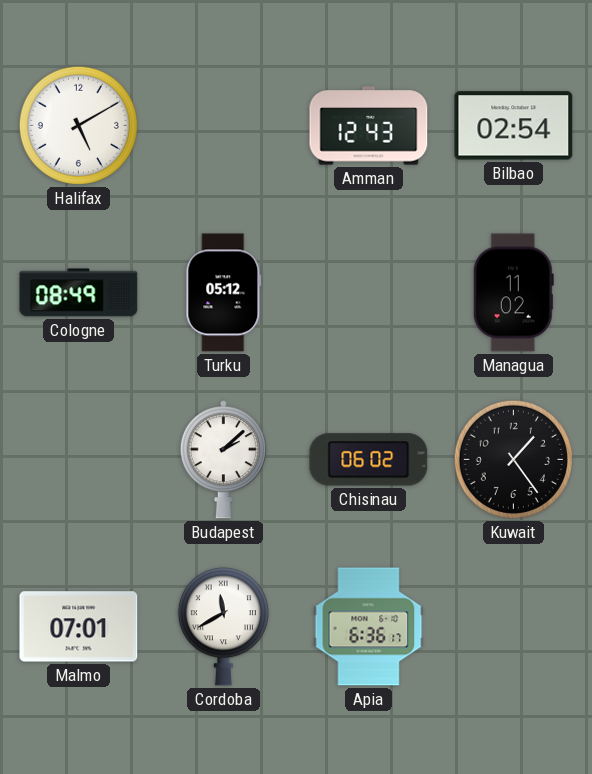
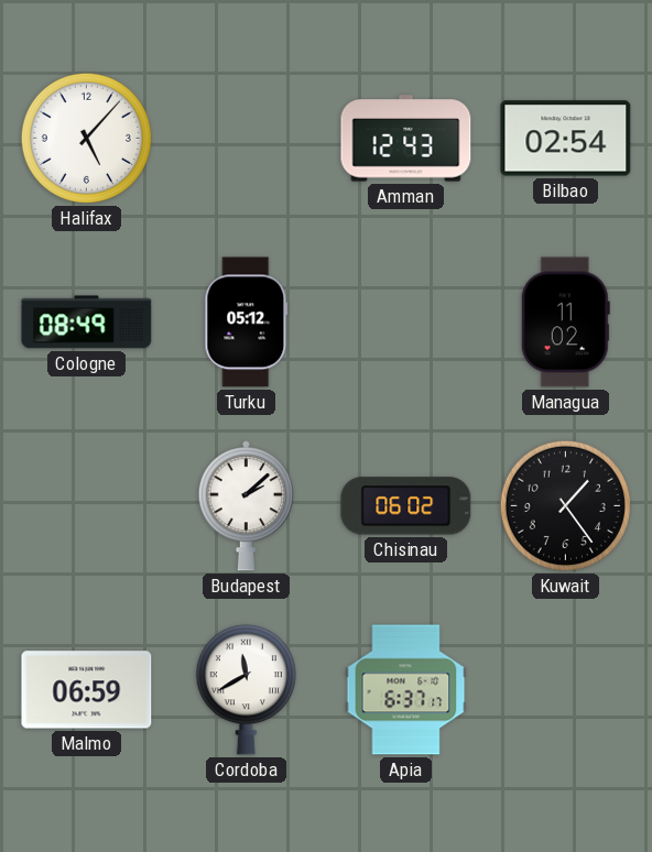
Halifax: 5:10 -> 5:07
Malmo: 07:01 -> 06:59
Apia: 6:36 -> 6:37
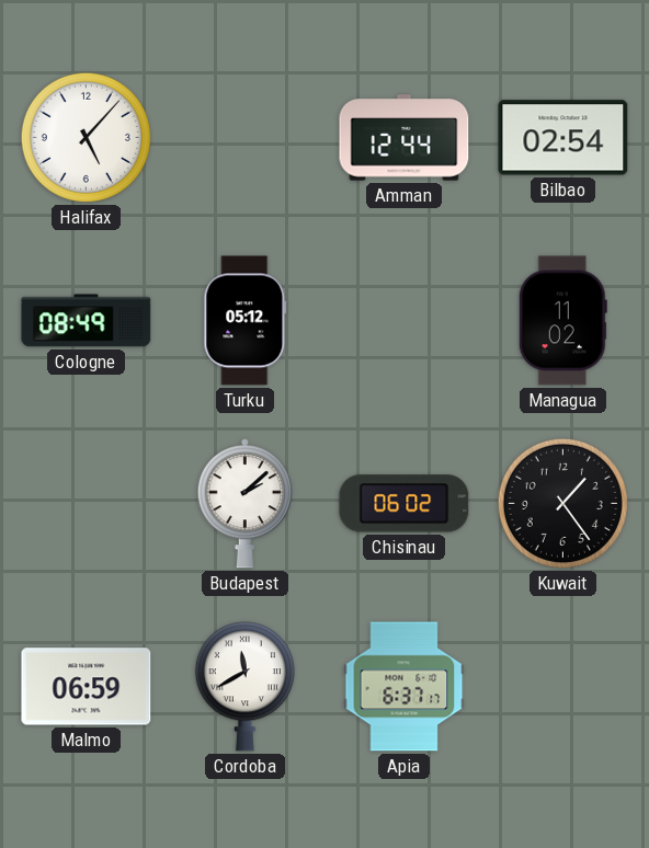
Amman: 12:43 -> 12:44
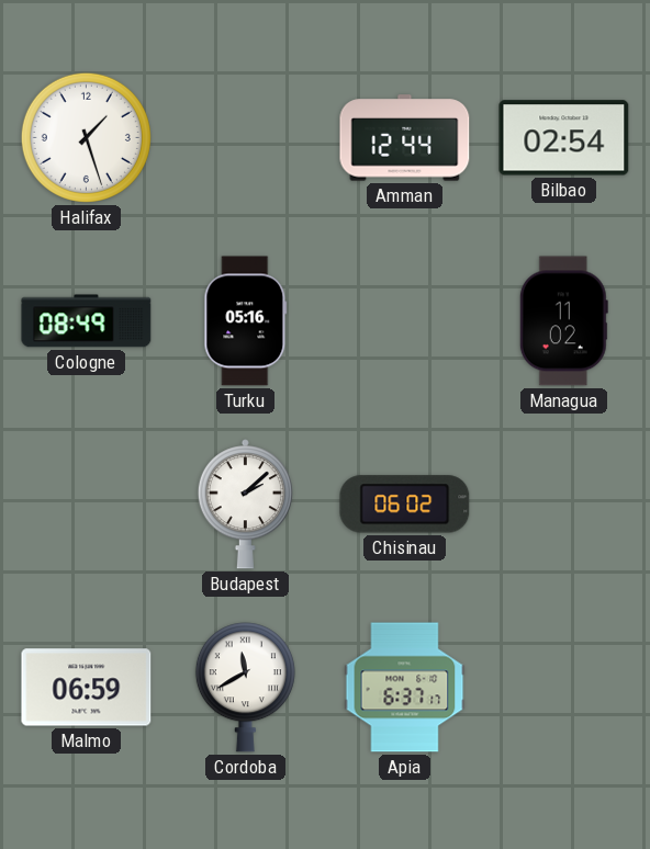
Halifax: 5:07 -> 1:27
Turku: 05:12 -> 05:16
Kuwait: 1:24 -> none
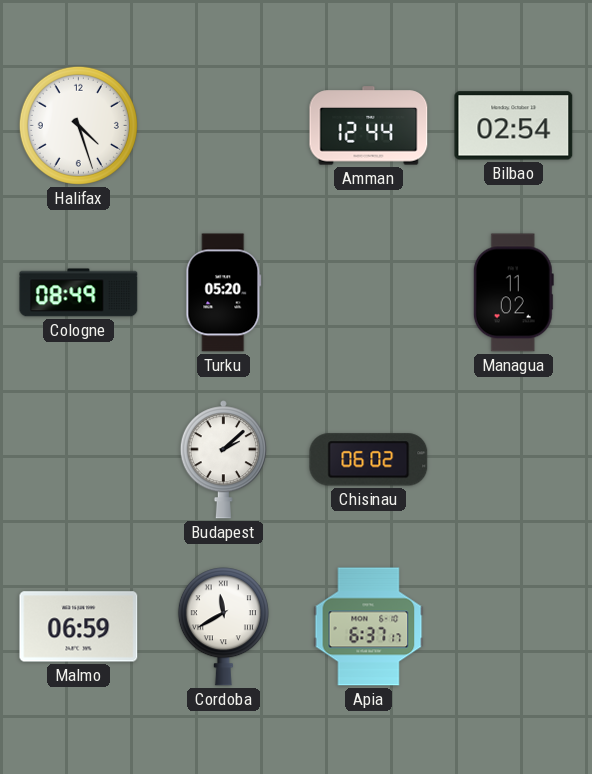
Halifax: 1:27 -> 4:27
Turku: 05:16 -> 05:20
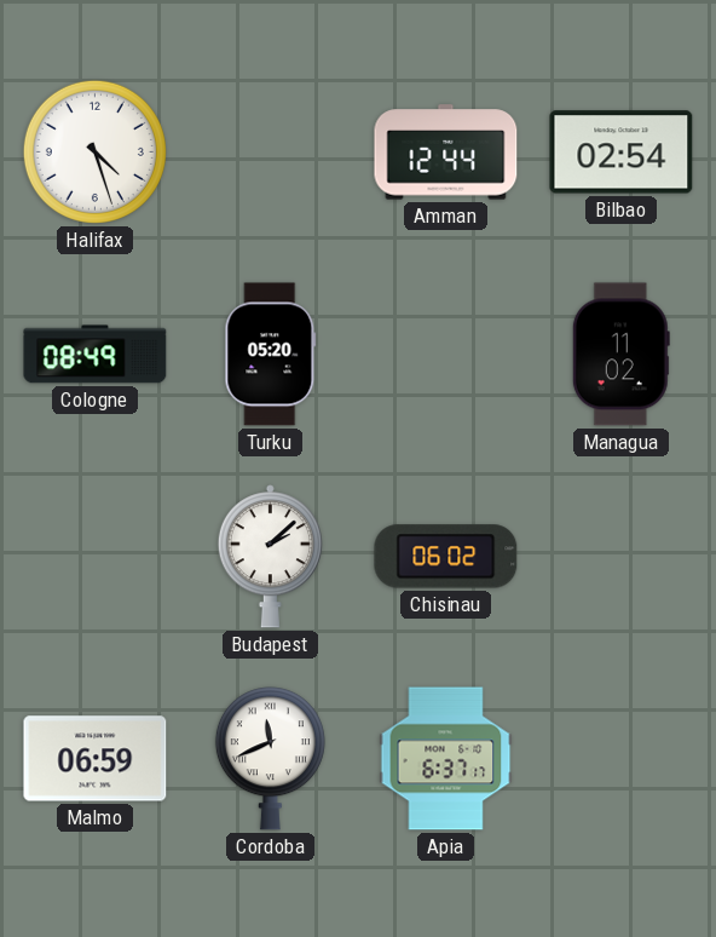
Cordoba: 11:40 -> 11:41
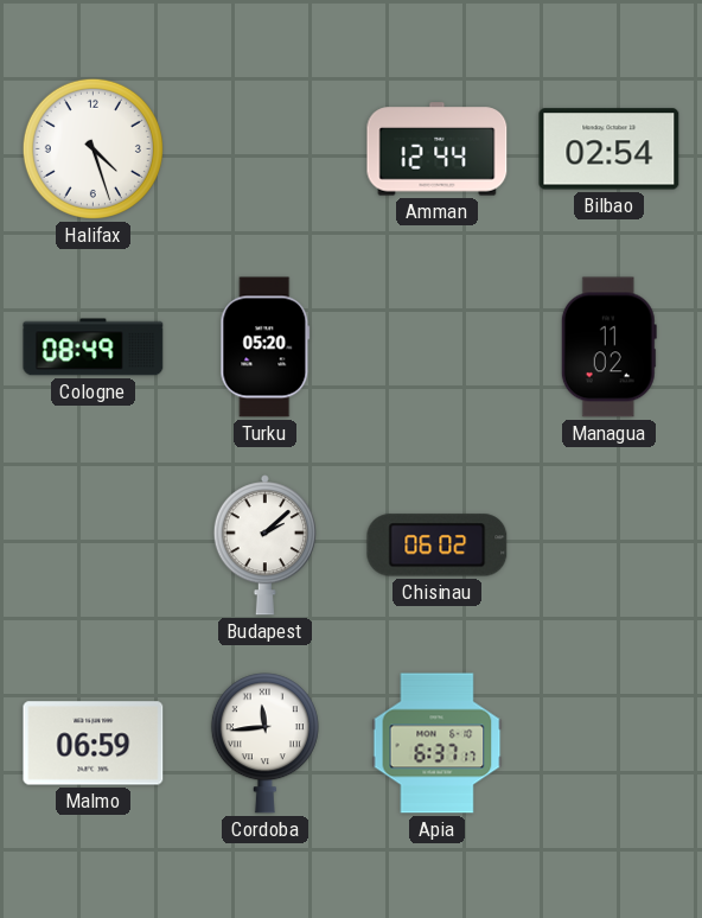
Cordoba: 11:41 -> 11:44
